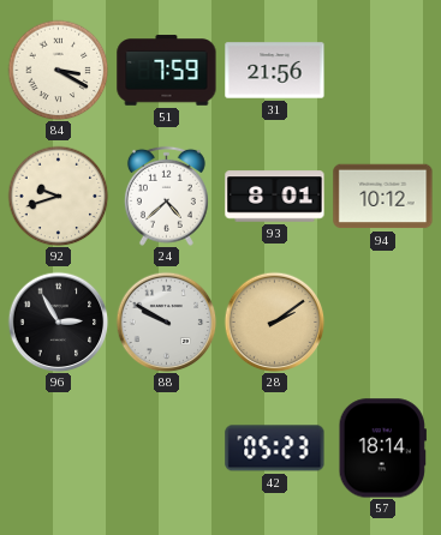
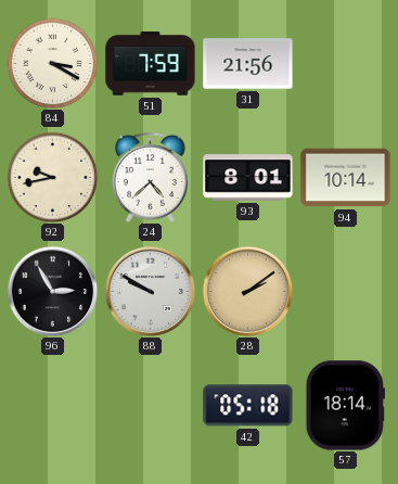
92: 9:42 -> 9:43
94: 10:12 -> 10:14
42: 05:23 -> 05:18
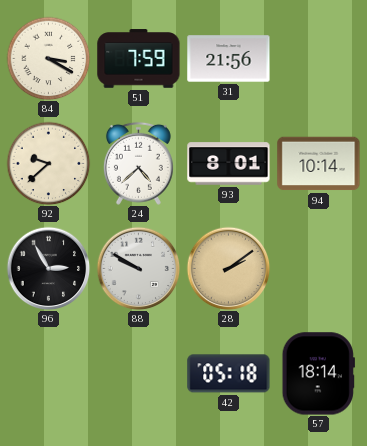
92: 9:43 -> 9:38
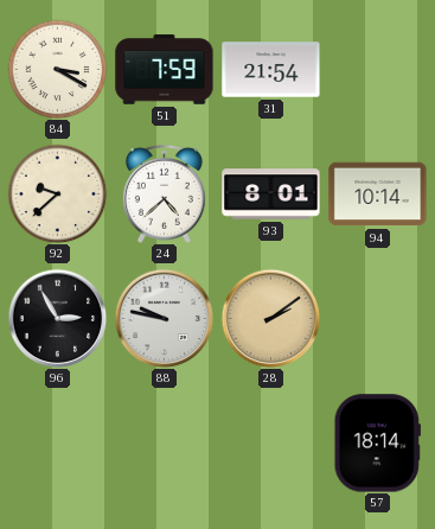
31: 21:56 -> 21:54
88: 9:50 -> 9:47
42: 05:18 -> none
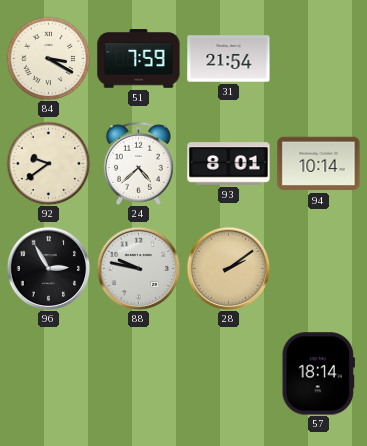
92: 9:38 -> 9:39
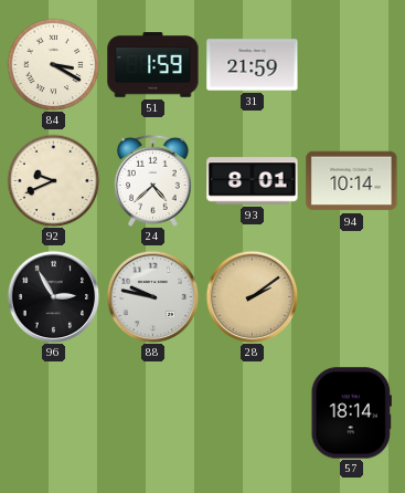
51: 7:59 -> 1:59
31: 21:54 -> 21:59
92: 9:39 -> 9:41
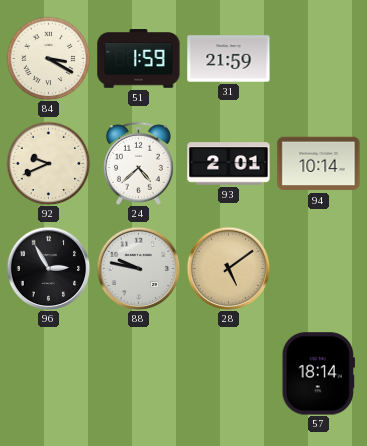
93: 8:01 -> 2:01
28: 2:09 -> 5:09
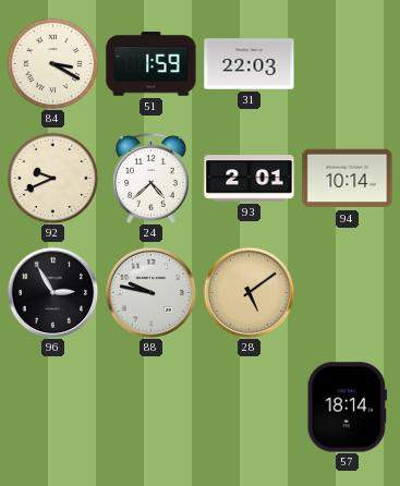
31: 21:59 -> 22:03
